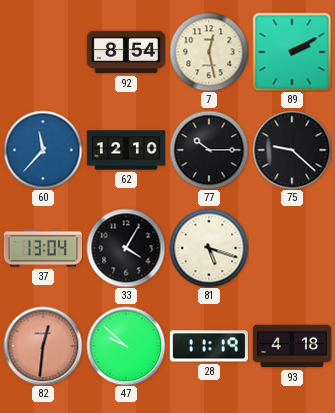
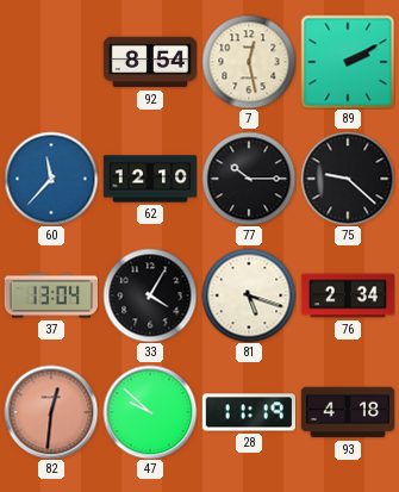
76: none -> 2:34
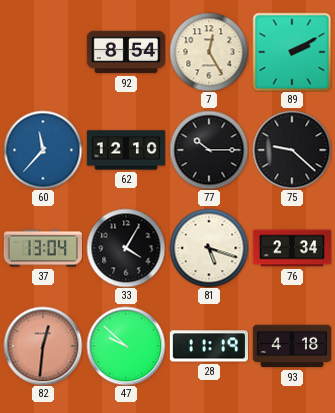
7: 12:28 -> 12:25
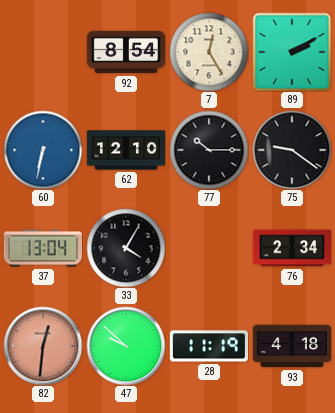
60: 11:37 -> 6:32
75: 9:22 -> 9:21
81: 5:18 -> none
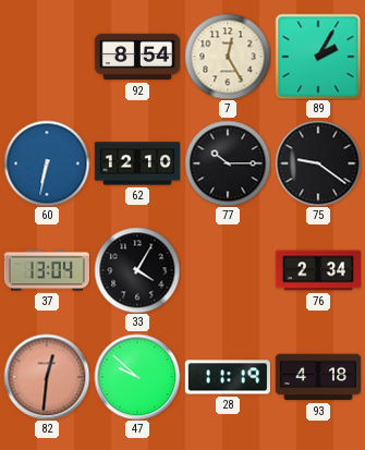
89: 2:10 -> 2:05
